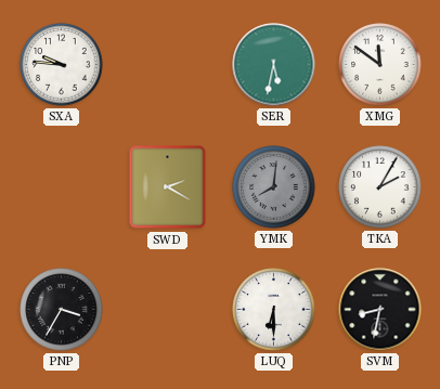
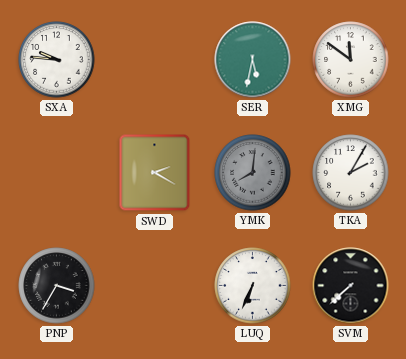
LUQ: 6:30 -> 6:34
SVM: 8:32 -> 7:38
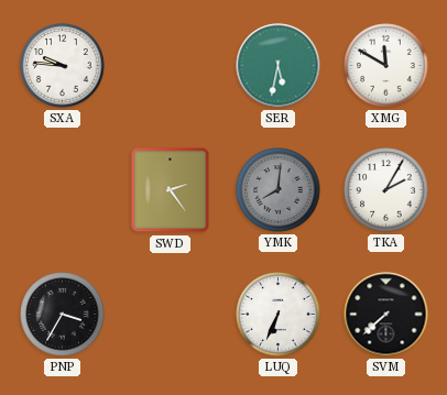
XMG: 11:51 -> 11:50
SWD: 2:20 -> 2:24
